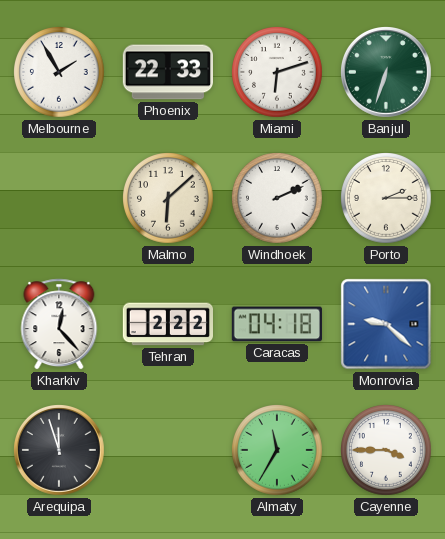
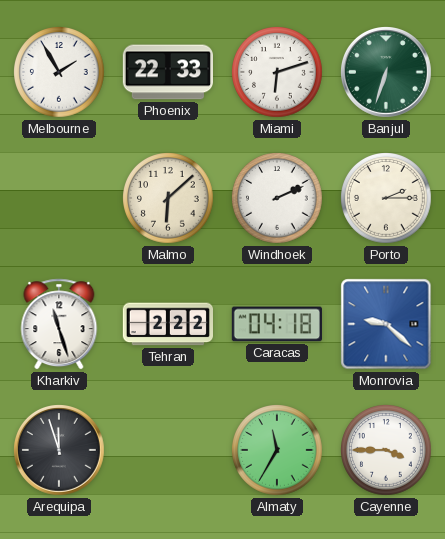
Kharkiv: 12:23 -> 11:27
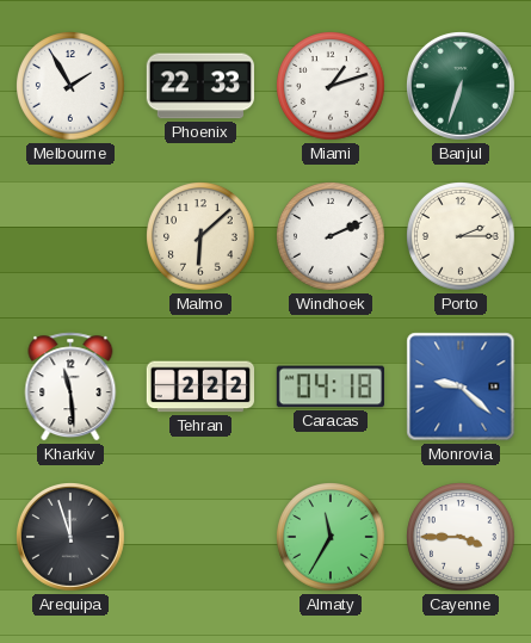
Miami: 6:12 -> 1:12
Kharkiv: 11:27 -> 11:29
